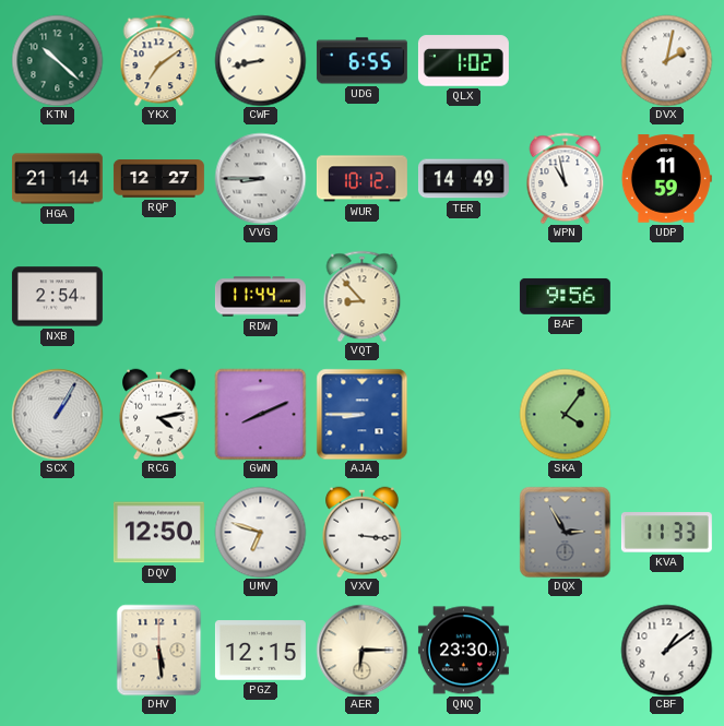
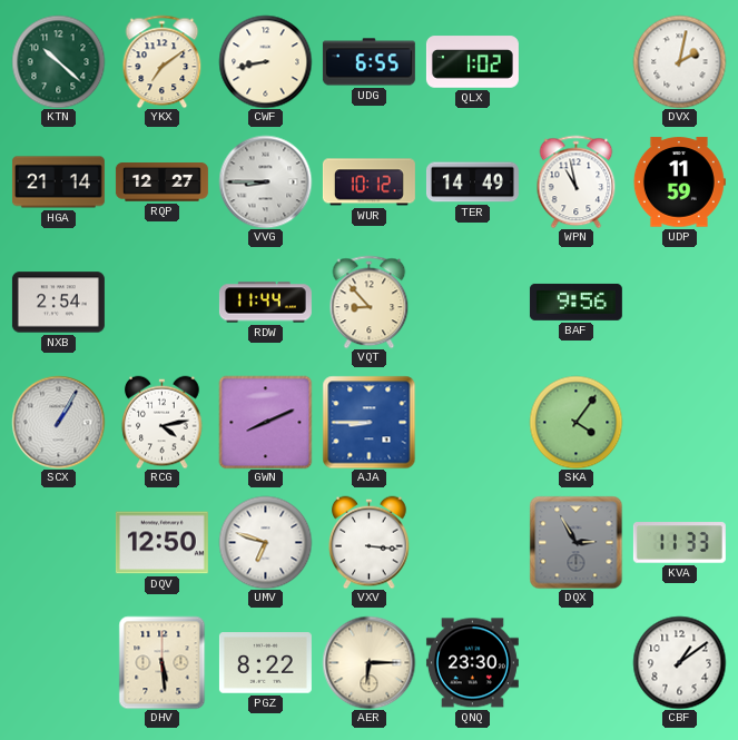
PGZ: 12:15 -> 8:22
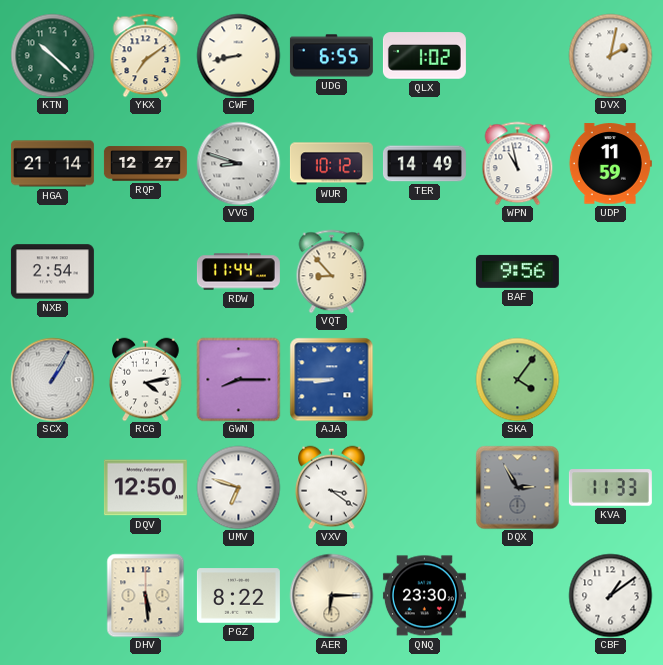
VVG: 8:45 -> 8:48
GWN: 8:11 -> 8:15
VXV: 3:16 -> 3:21
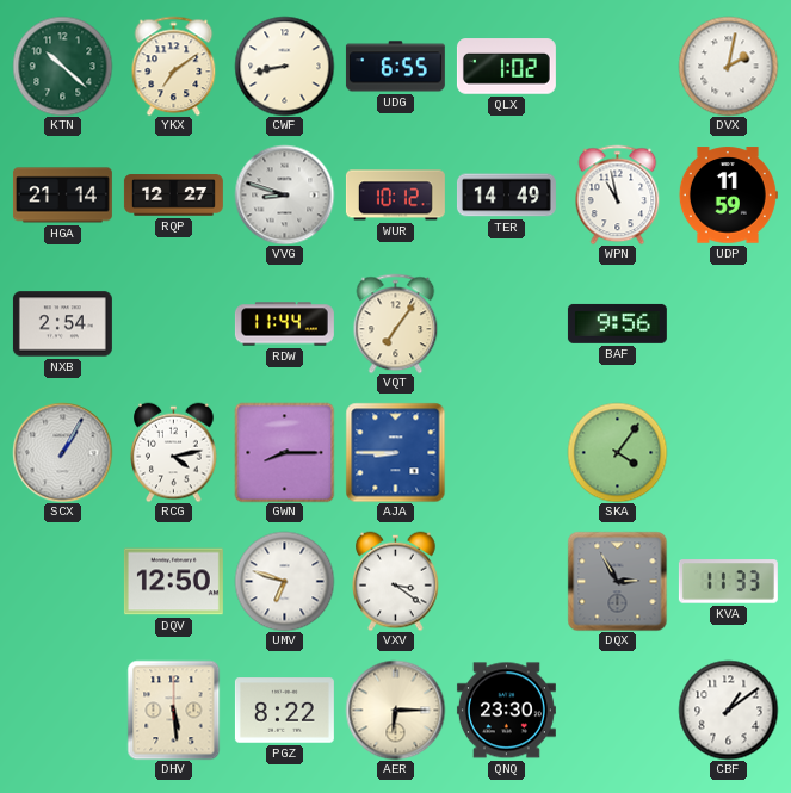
VQT: 8:53 -> 7:06
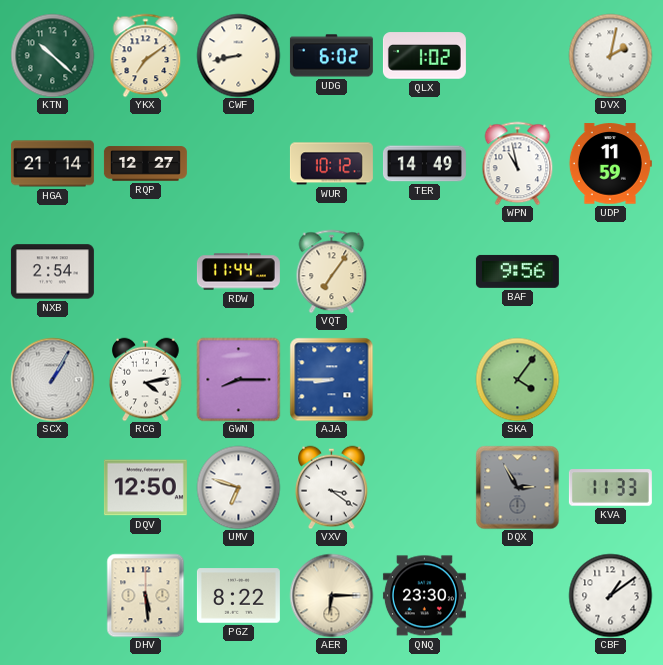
UDG: 6:55 -> 6:02
VVG: 8:48 -> none
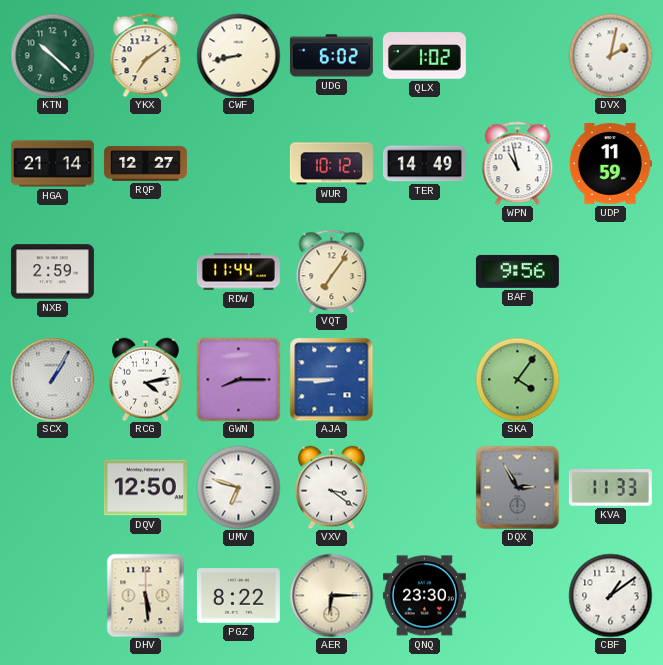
NXB: 2:54 -> 2:59
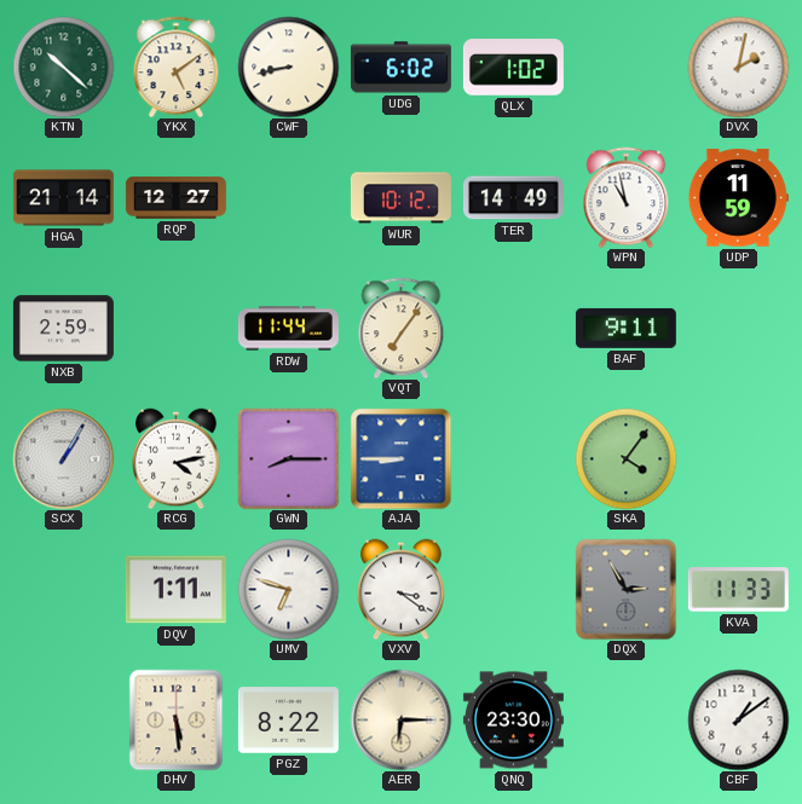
YKX: 7:09 -> 5:09
BAF: 9:56 -> 9:11
DQV: 12:50 -> 1:11
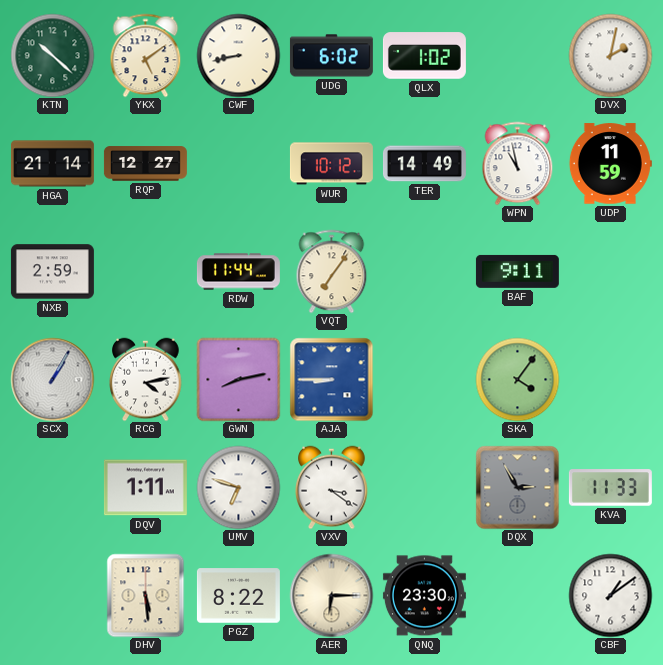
GWN: 8:15 -> 8:13
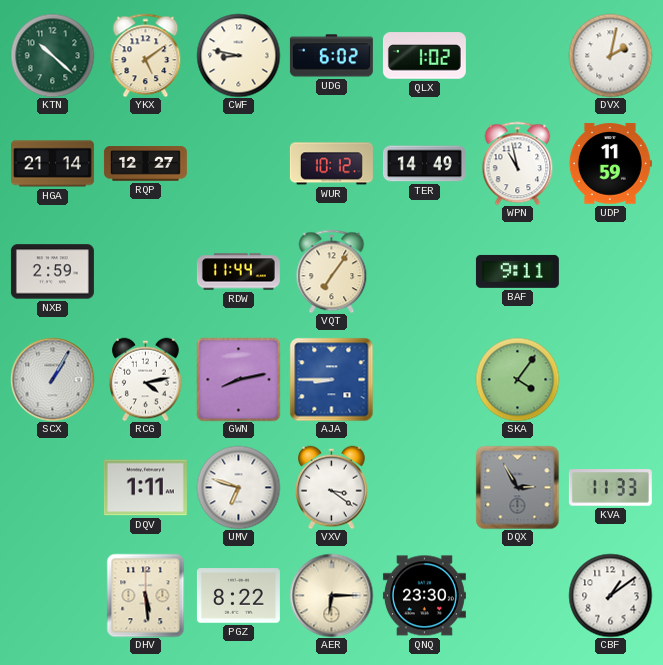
CWF: 8:43 -> 8:47
